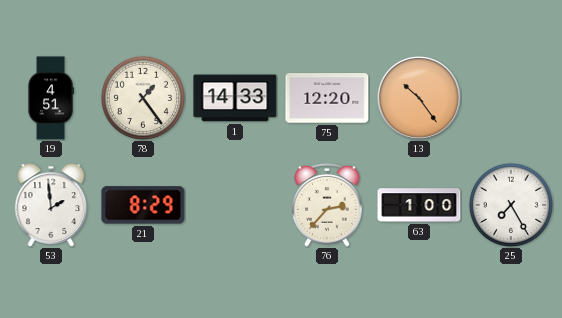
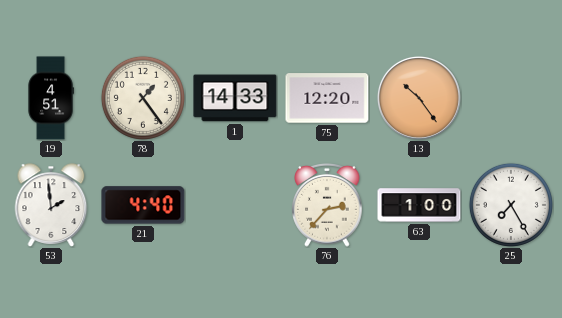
21: 8:29 -> 4:40
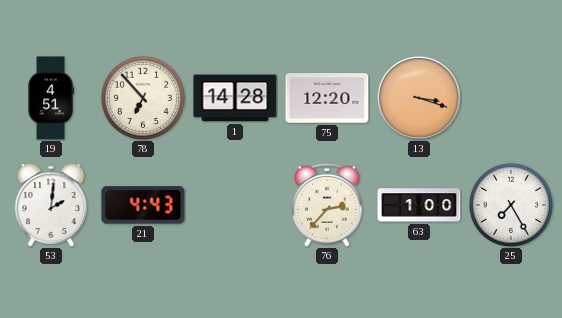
78: 1:24 -> 6:53
1: 14:33 -> 14:28
13: 10:24 -> 3:18
53: 1:59 -> 2:01
21: 4:40 -> 4:43
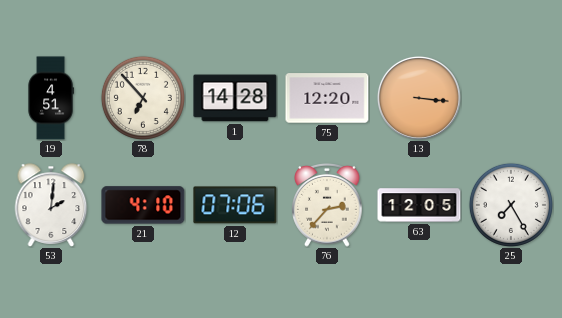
13: 3:18 -> 3:16
21: 4:43 -> 4:10
12: none -> 07:06
63: 1:00 -> 12:05
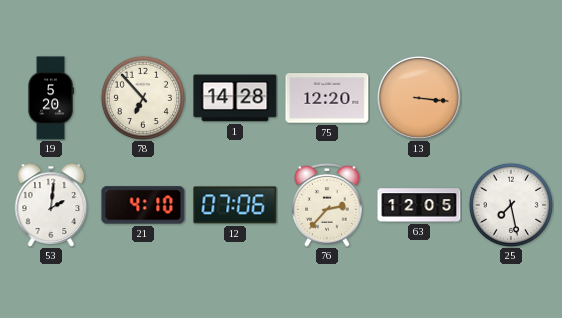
19: 4:51 -> 5:20
25: 7:25 -> 7:28
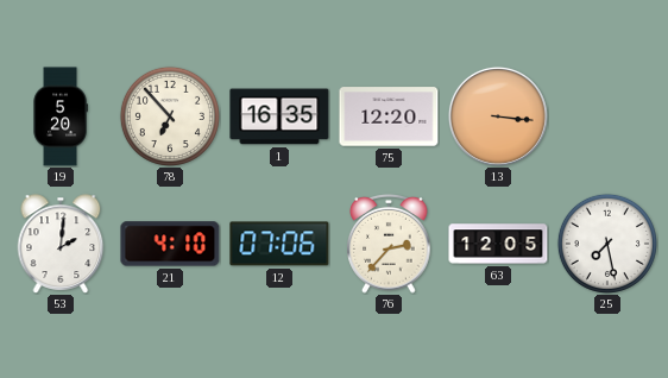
1: 14:28 -> 16:35
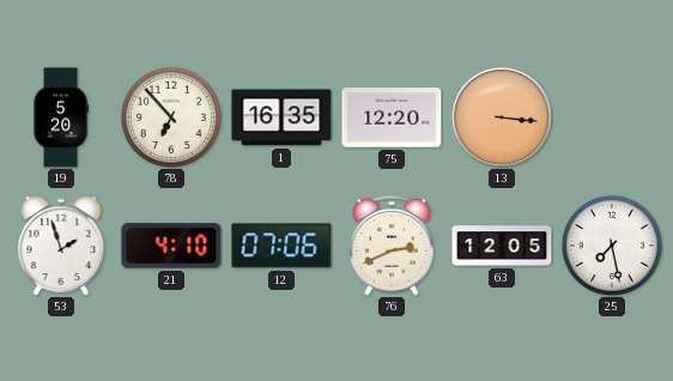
53: 2:01 -> 1:57
76: 2:37 -> 2:41
